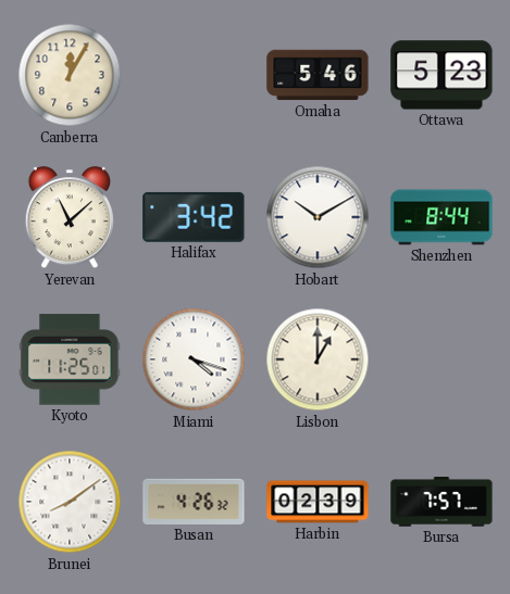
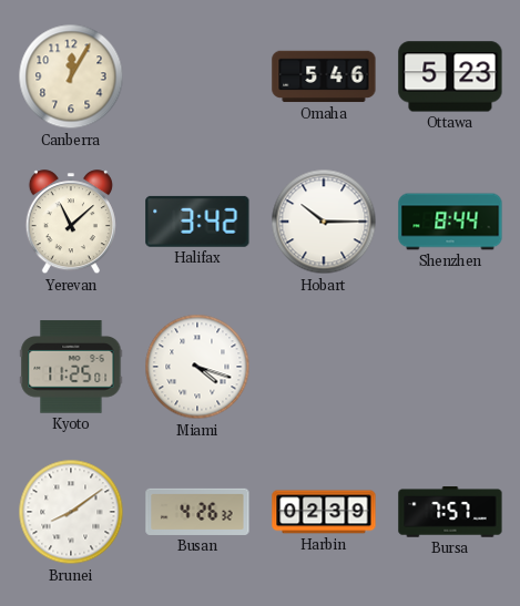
Hobart: 10:10 -> 10:15
Lisbon: 1:00 -> none
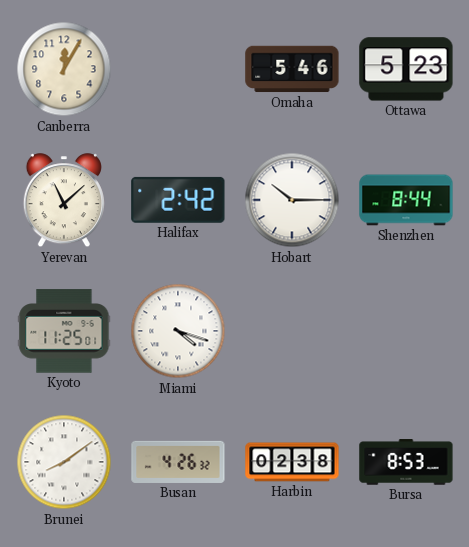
Halifax: 3:42 -> 2:42
Harbin: 02:39 -> 02:38
Bursa: 7:57 -> 8:53
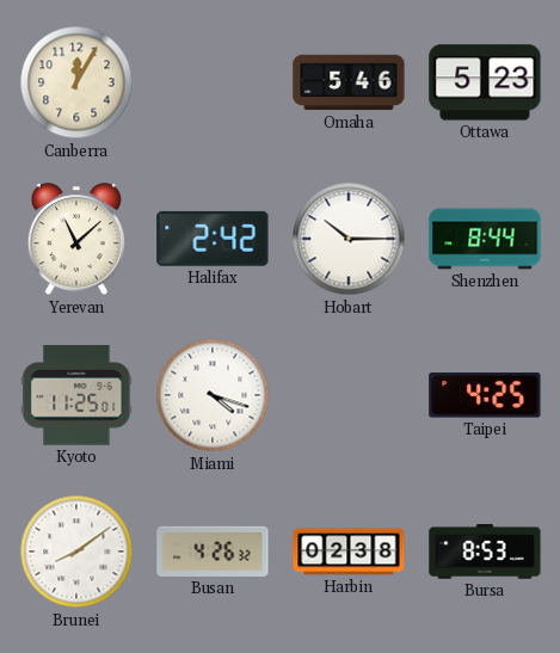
Taipei: none -> 4:25
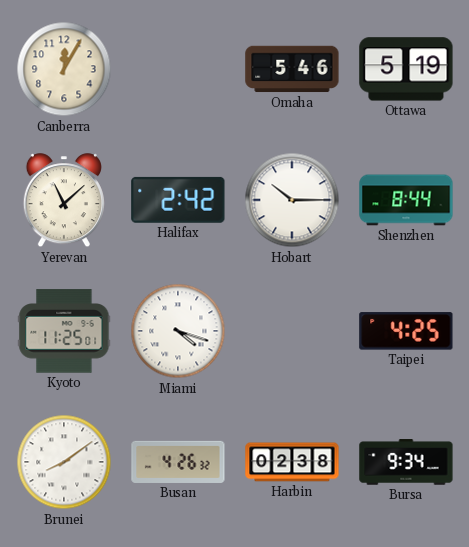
Ottawa: 5:23 -> 5:19
Bursa: 8:53 -> 9:34
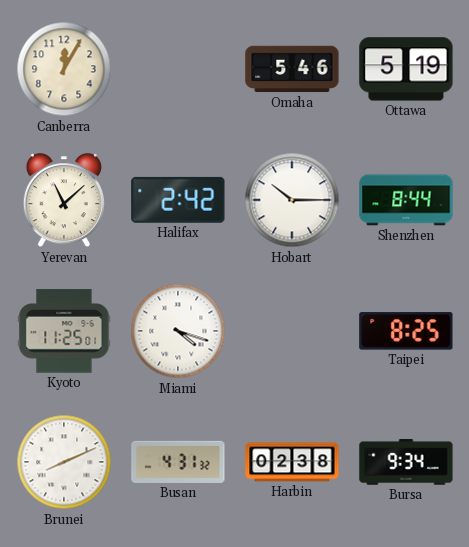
Taipei: 4:25 -> 8:25
Brunei: 8:09 -> 8:11
Busan: 4:26 -> 4:31
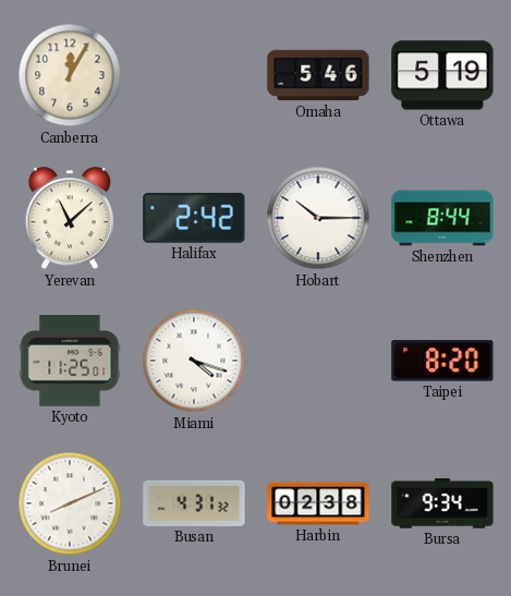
Taipei: 8:25 -> 8:20
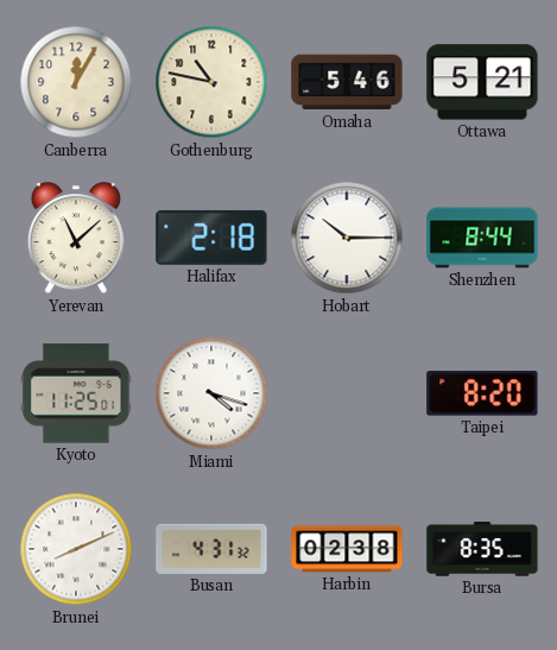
Gothenburg: none -> 10:47
Ottawa: 5:19 -> 5:21
Halifax: 2:42 -> 2:18
Bursa: 9:34 -> 8:35
